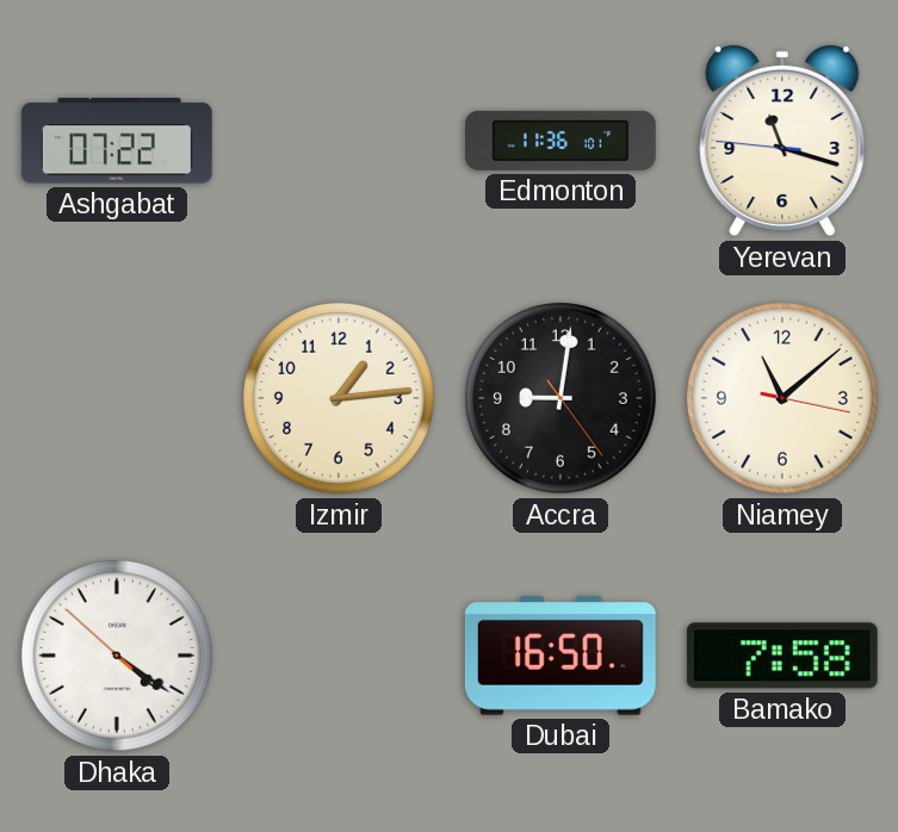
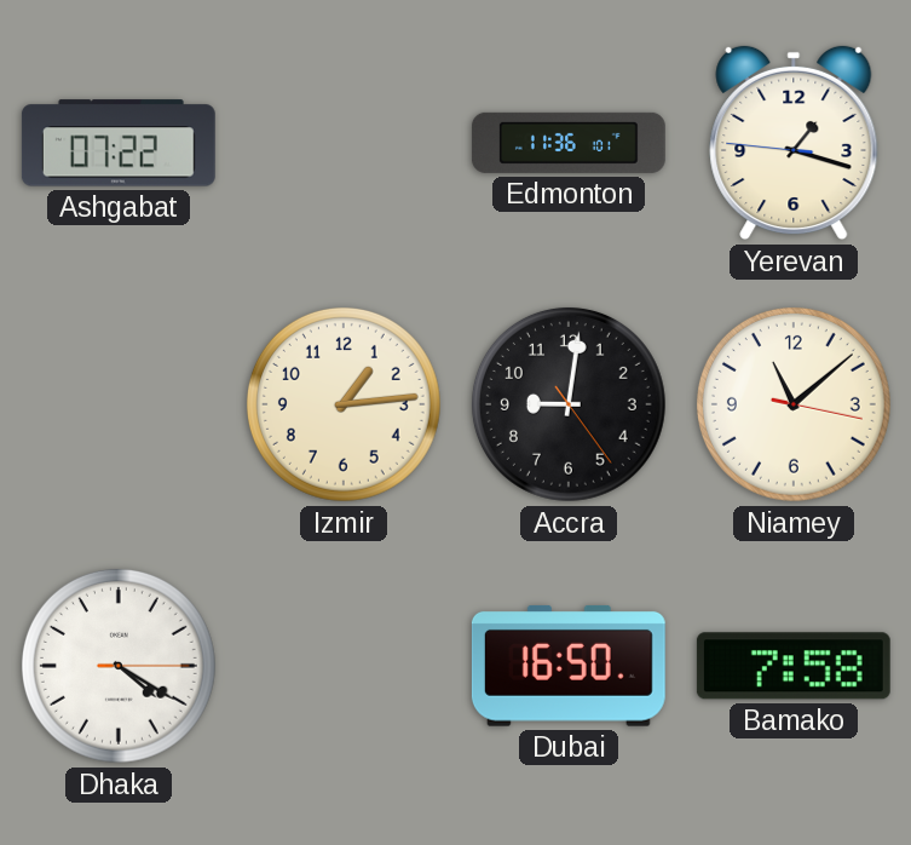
Yerevan: 11:17 -> 1:17
Dhaka: 4:20:52 -> 4:20:15
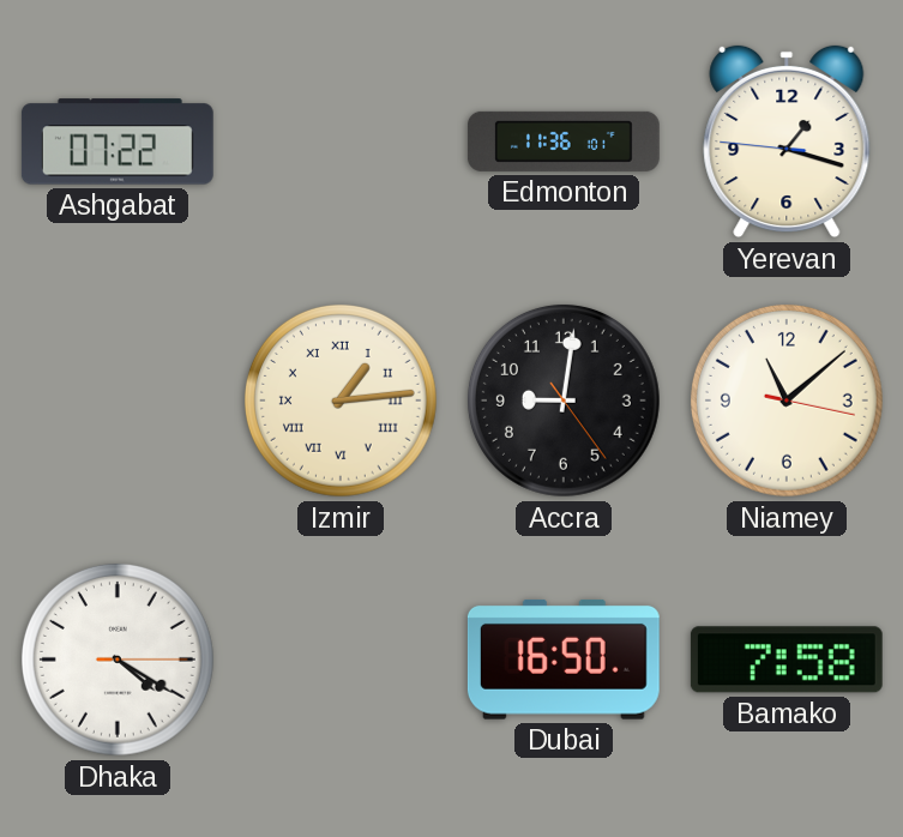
Izmir numerals: Arabic -> Roman
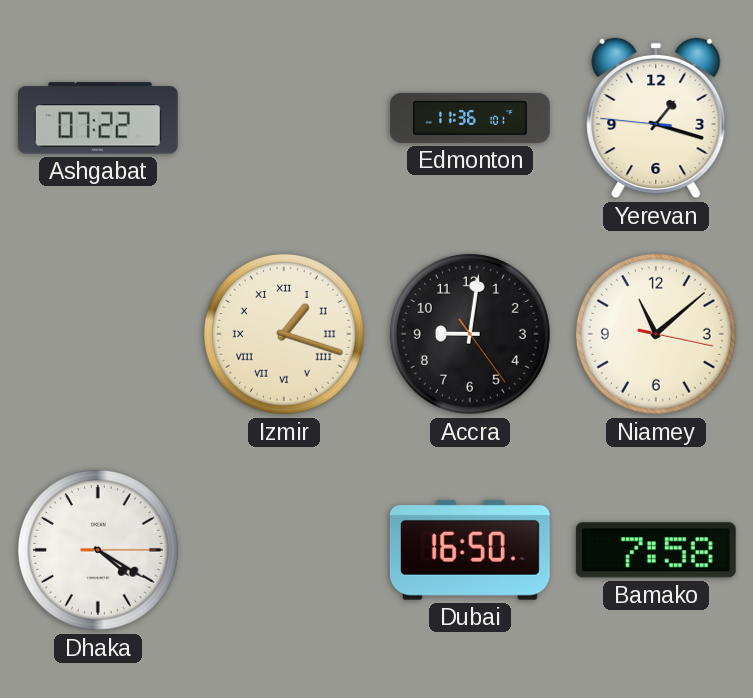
Izmir: 1:14 -> 1:18
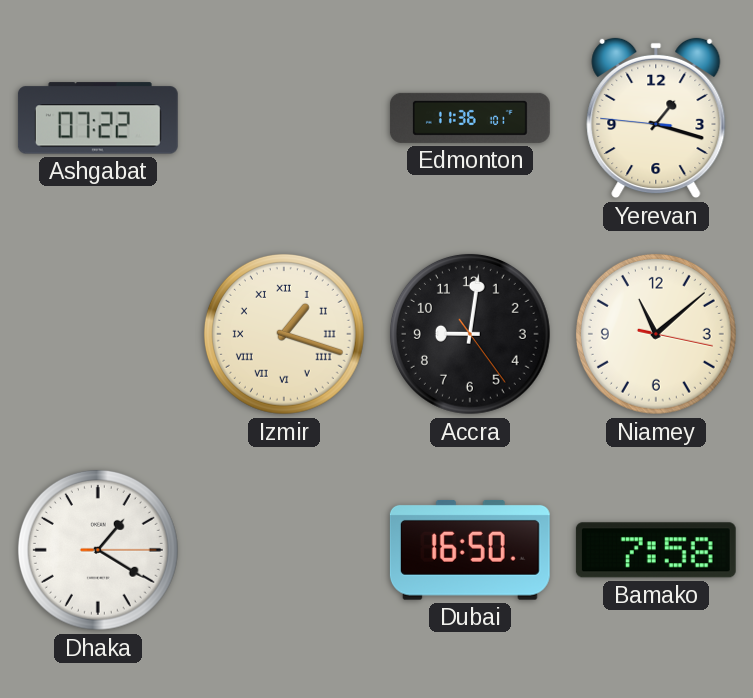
Dhaka: 4:20 -> 1:20
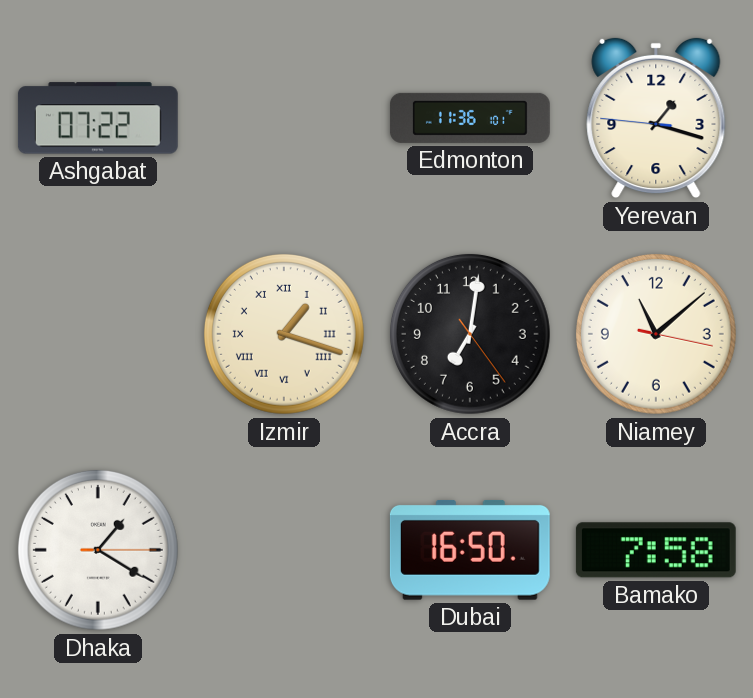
Accra: 9:01 -> 7:01
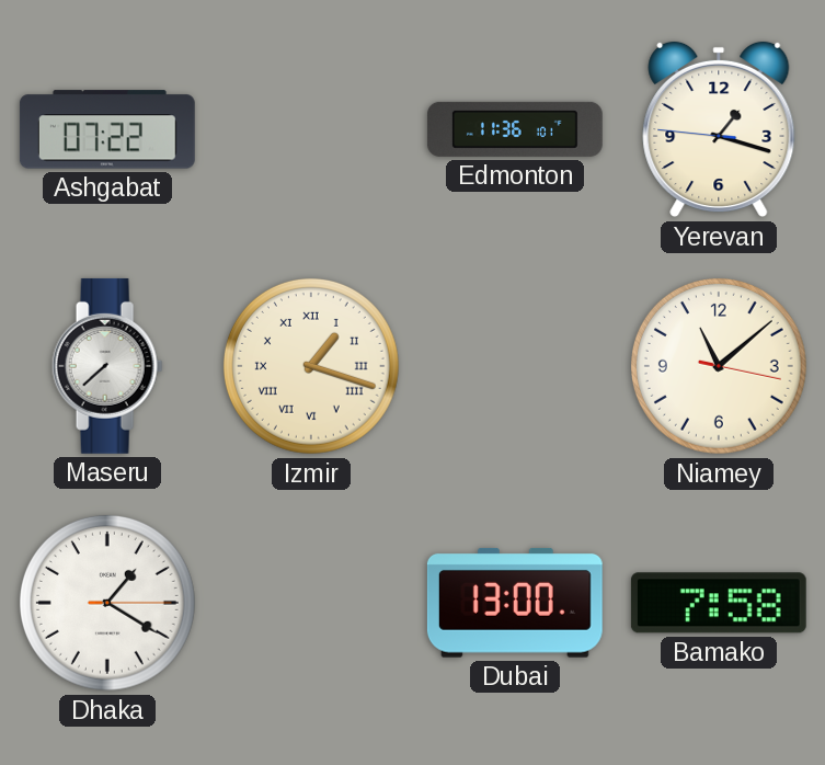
Maseru: none -> 7:38
Accra: 7:01 -> none
Dubai: 16:50 -> 13:00
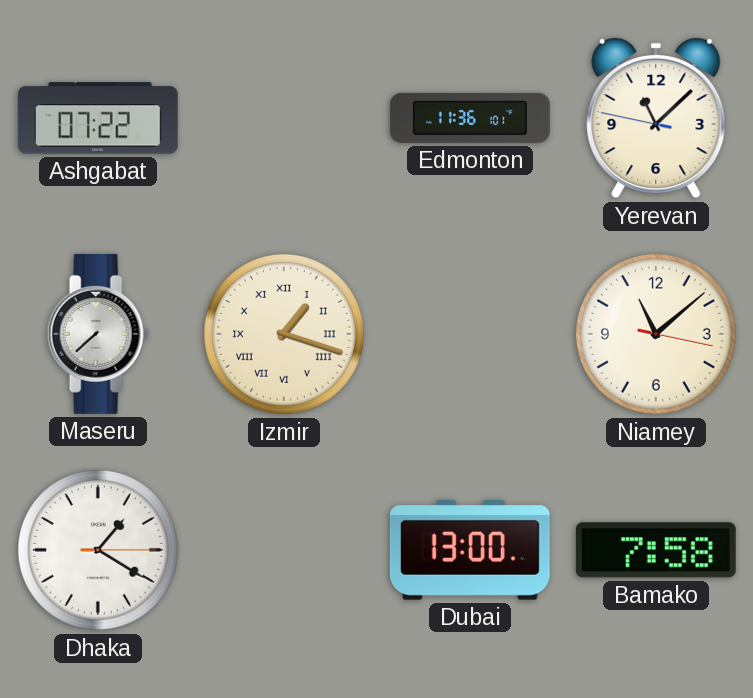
Yerevan: 1:17 -> 11:07
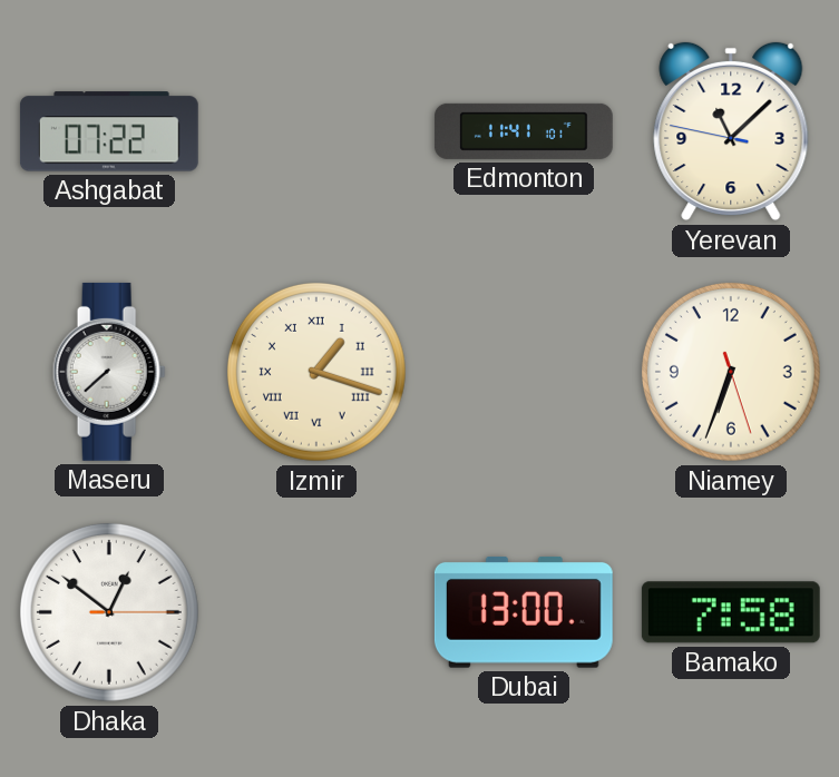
Edmonton: 11:36 -> 11:41
Niamey: 11:08 -> 6:33
Dhaka: 1:20 -> 12:51
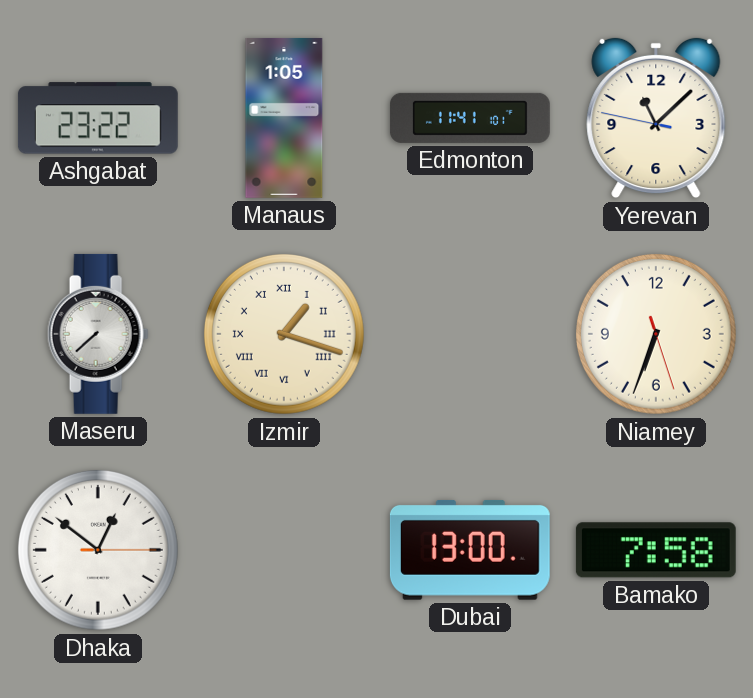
Ashgabat: 07:22 -> 23:22
Manaus: none -> 1:05
